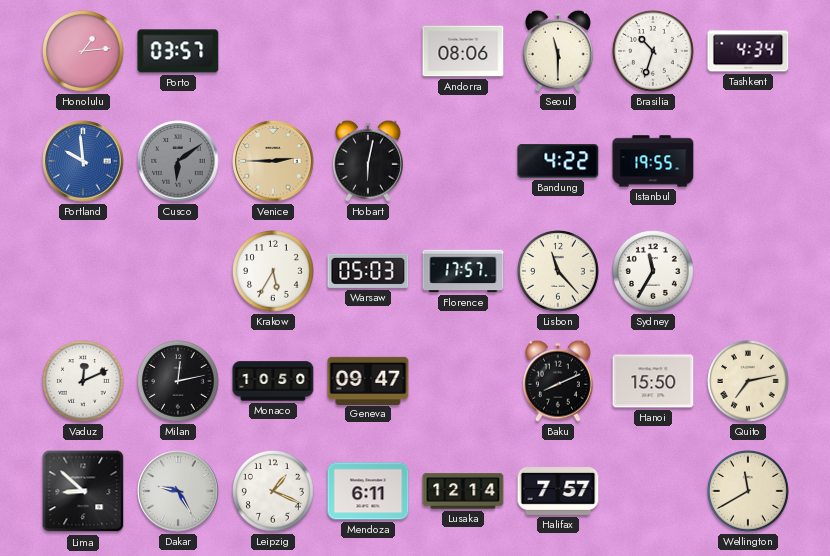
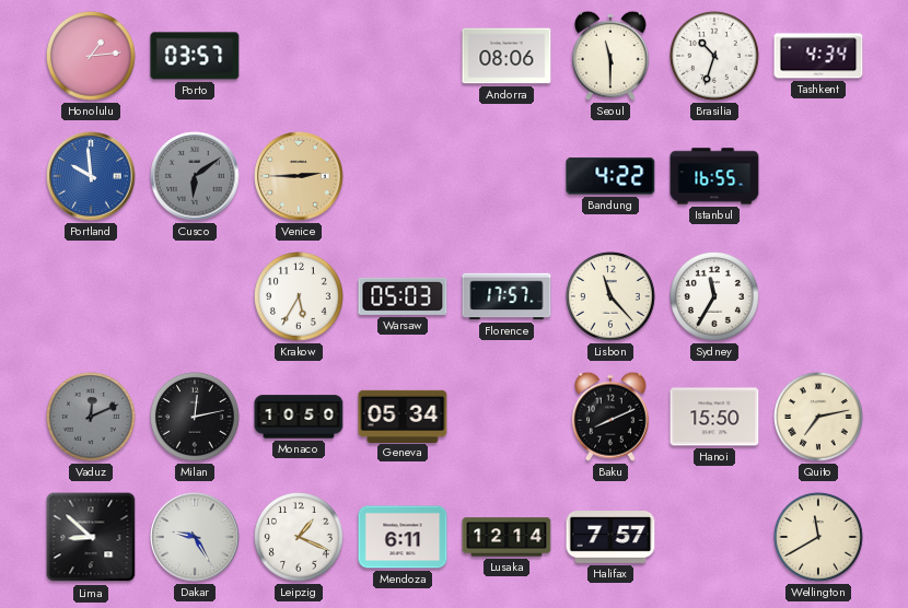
Hobart: 6:02 -> none
Istanbul: 19:55 -> 16:55
Vaduz dial: white -> grey
Geneva: 09:47 -> 05:34
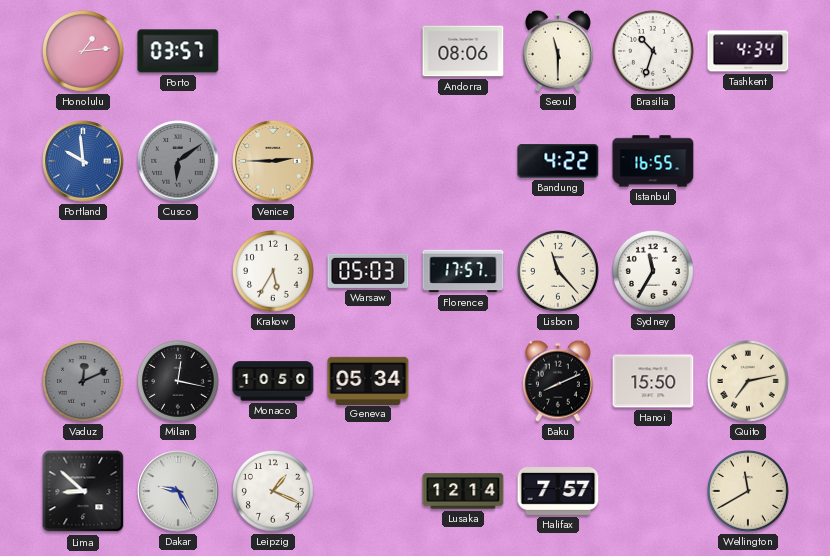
Milan: 12:13 -> 12:17
Mendoza: 6:11 -> none
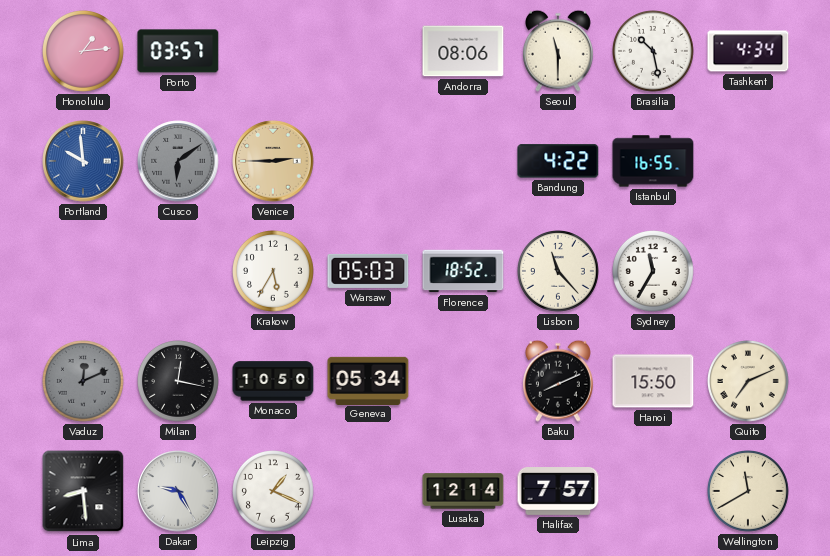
Brasilia: 10:33 -> 10:28
Florence: 17:57 -> 18:52
Quito: 7:13 -> 7:11
Lima: 8:52 -> 8:29
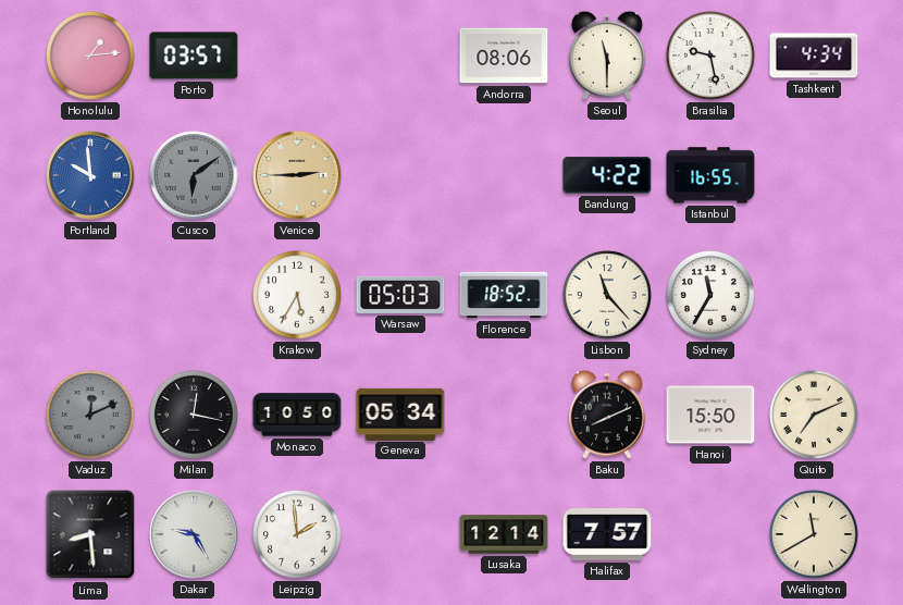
Brasilia: 10:28 -> 9:28
Leipzig: 1:19 -> 1:59
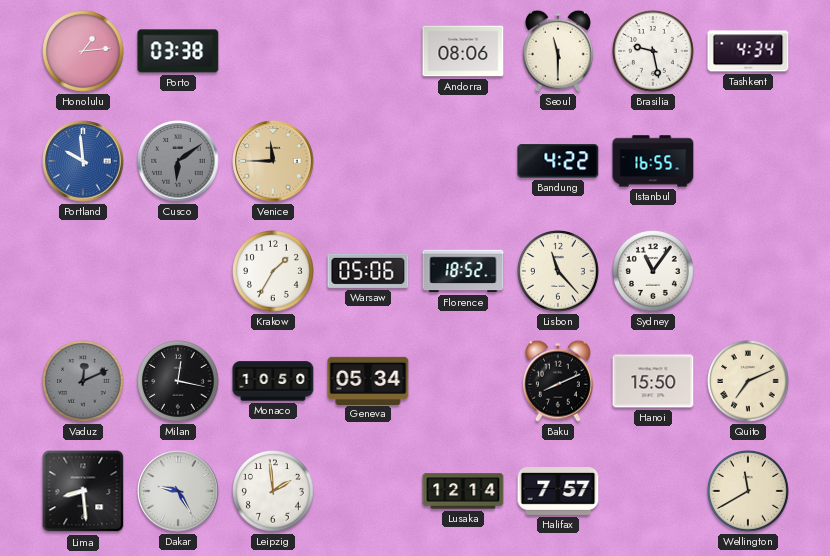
Porto: 03:57 -> 03:38
Venice: 2:45 -> 11:45
Krakow: 5:35 -> 1:35
Warsaw: 05:03 -> 05:06
Sydney: 11:35 -> 11:06
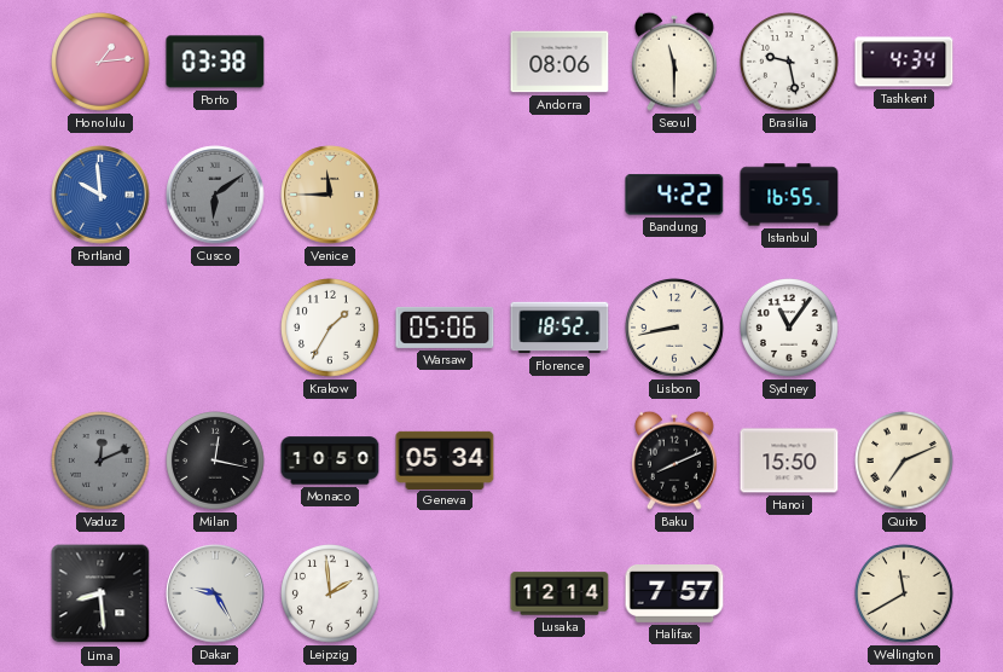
Lisbon: 11:23 -> 8:43
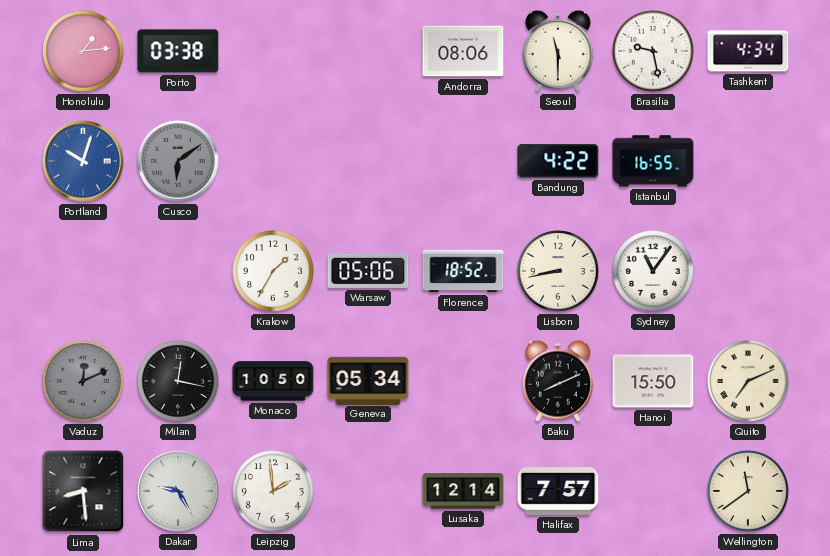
Portland: 9:59 -> 10:03
Venice: 11:45 -> none
Wellington: 11:40 -> 11:39
